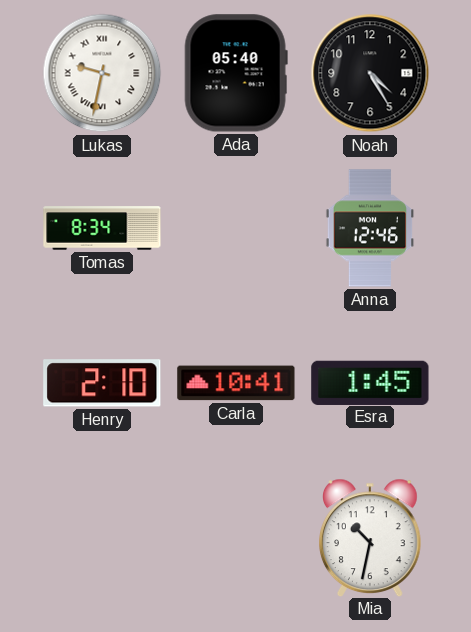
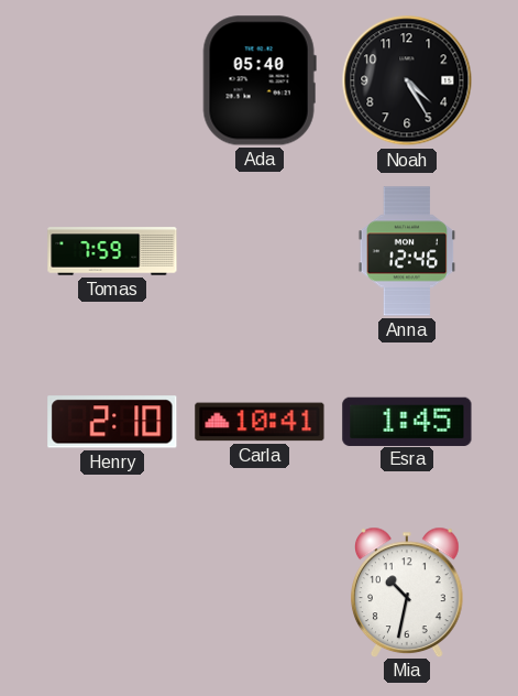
Lukas: 9:32 -> none
Tomas: 8:34 -> 7:59
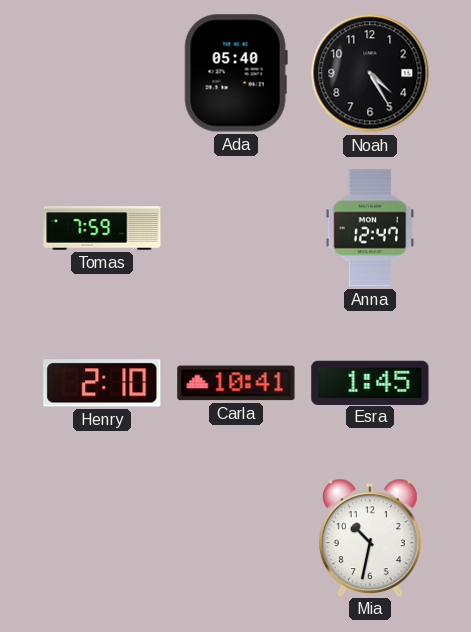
Anna: 12:46 -> 12:47
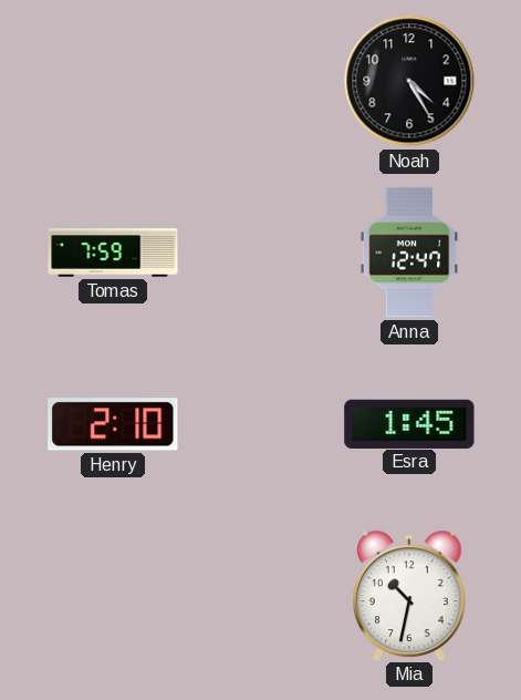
Ada: 05:40 -> none
Carla: 10:41 -> none
